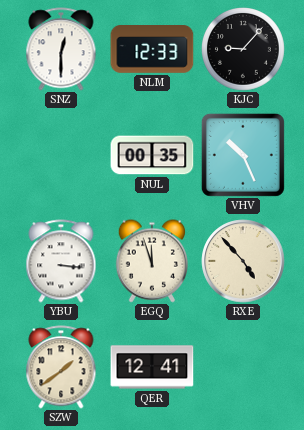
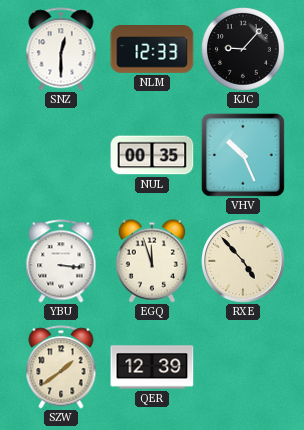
QER: 12:41 -> 12:39
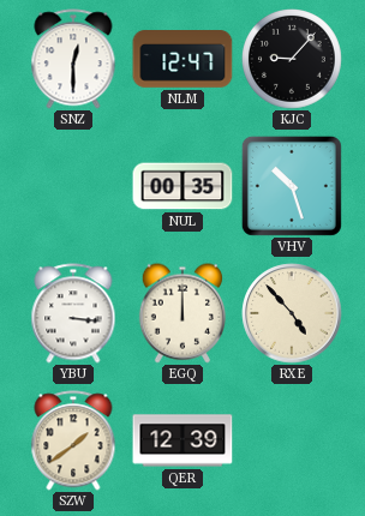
NLM: 12:33 -> 12:47
VHV: 10:26 -> 10:27
EGQ: 11:57 -> 12:00
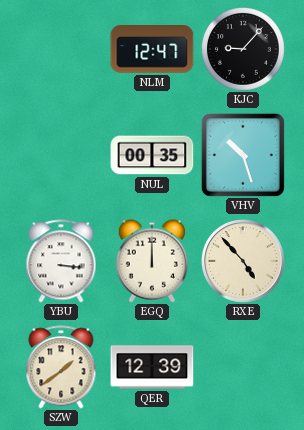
SNZ: 12:30 -> none
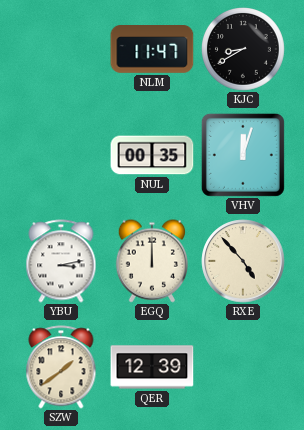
NLM: 12:47 -> 11:47
KJC: 9:07 -> 8:40
VHV: 10:27 -> 12:03
YBU: 3:16 -> 3:13
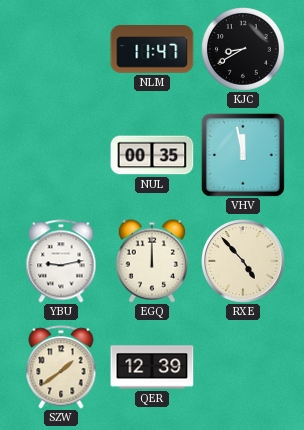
VHV: 12:03 -> 11:58
YBU: 3:13 -> 9:13
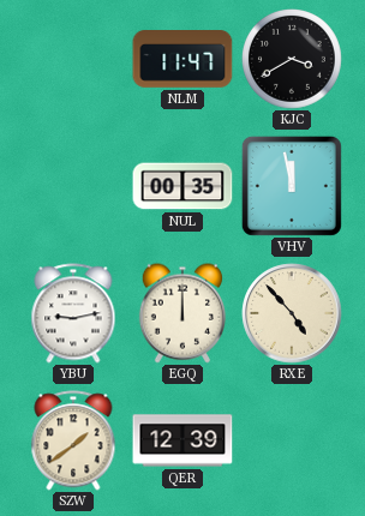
KJC: 8:40 -> 3:40
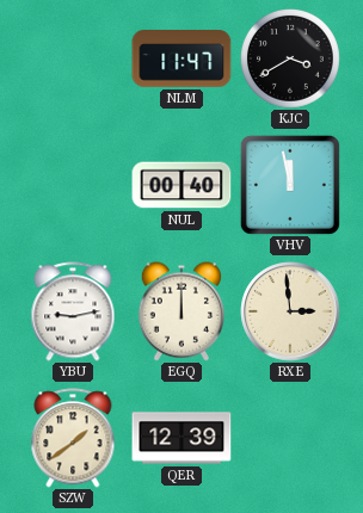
NUL: 00:35 -> 00:40
RXE: 4:53 -> 2:59
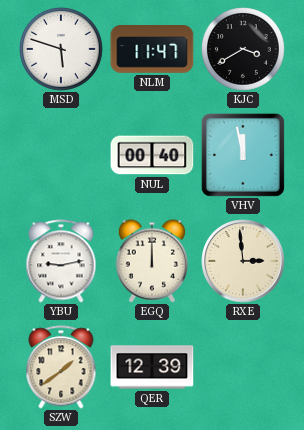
MSD: none -> 5:48
